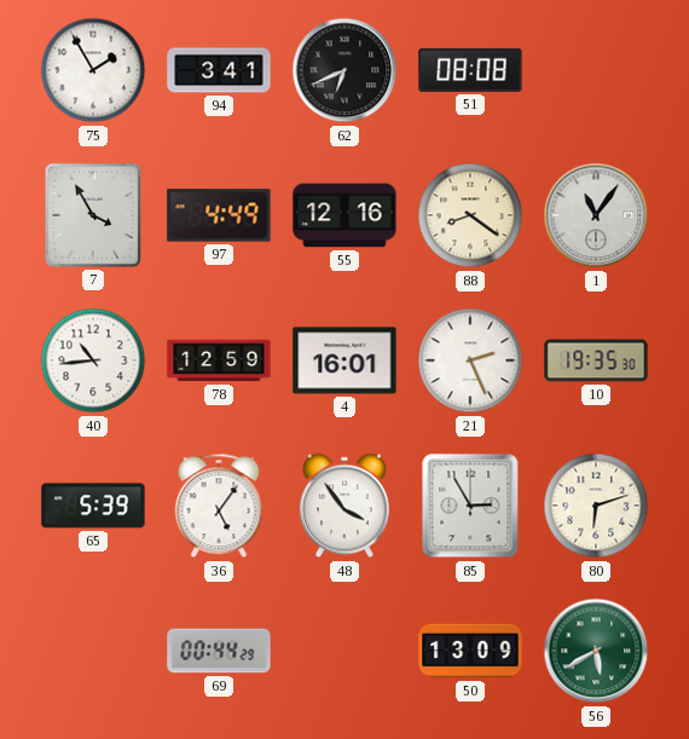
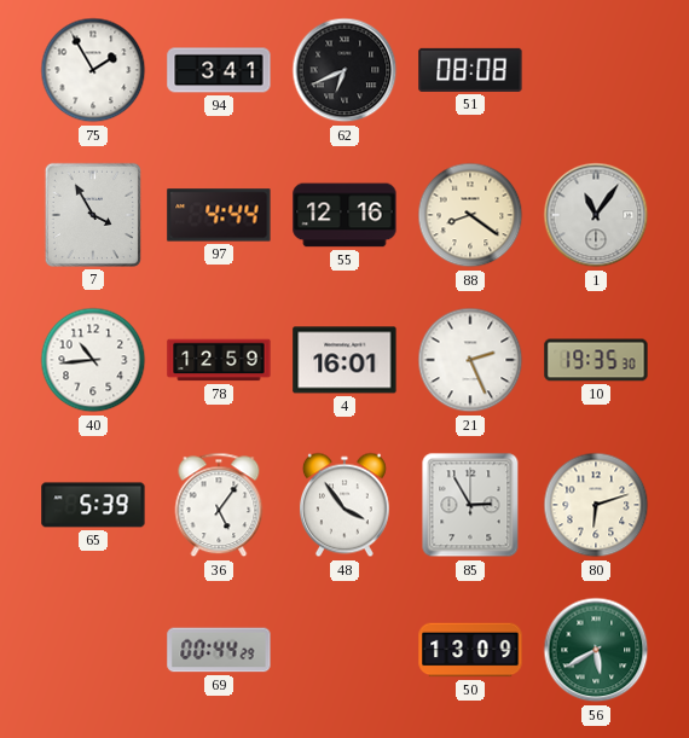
97: 4:49 -> 4:44
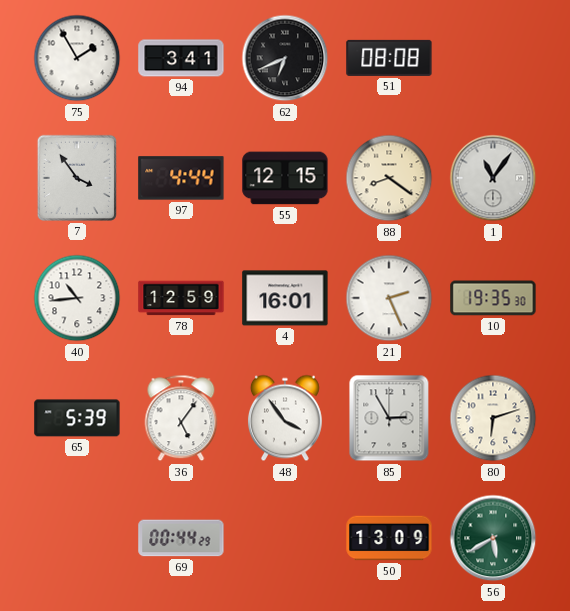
7: 3:55 -> 3:54
55: 12:16 -> 12:15
